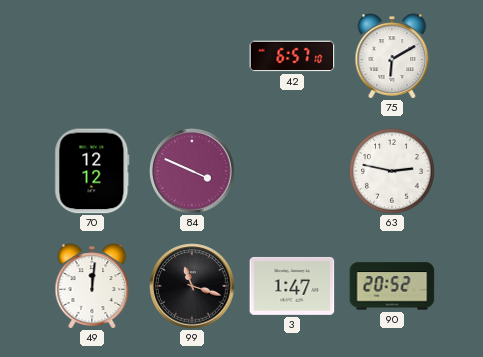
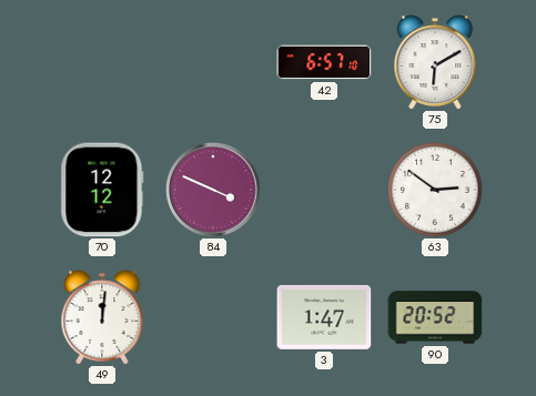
63: 2:47 -> 2:51
99: 11:18 -> none
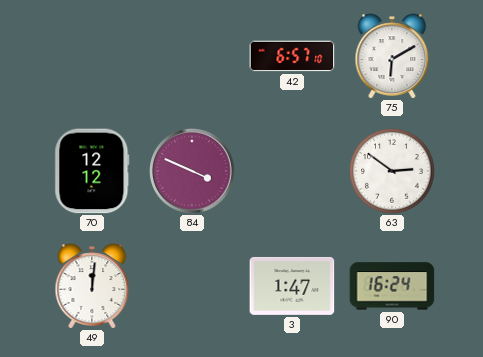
90: 20:52 -> 16:24
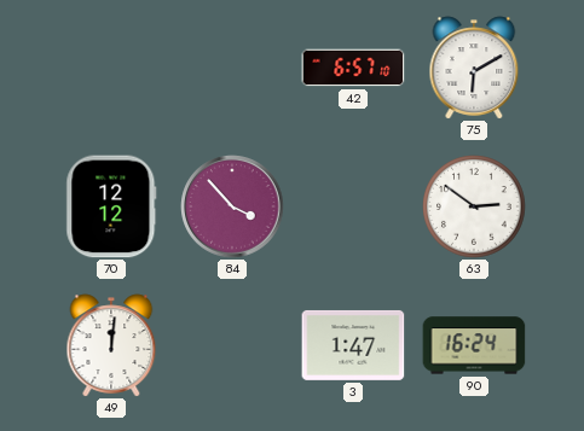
84: 3:49 -> 3:53
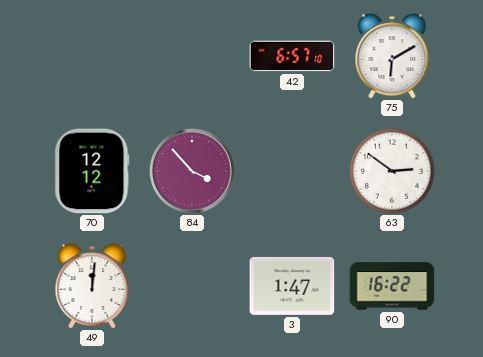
90: 16:24 -> 16:22
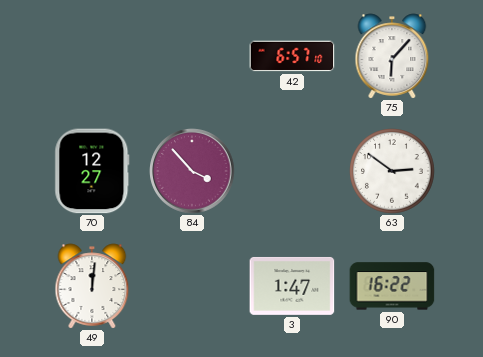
75: 6:10 -> 6:07
70: 12:12 -> 12:27
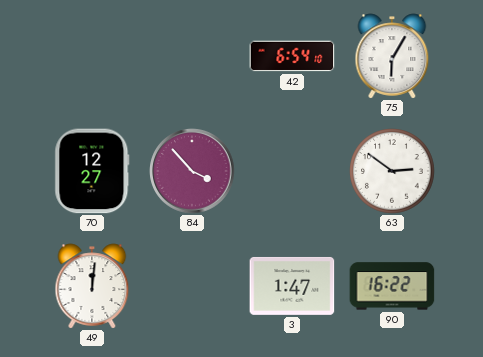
42: 6:57 -> 6:54
75: 6:07 -> 6:05
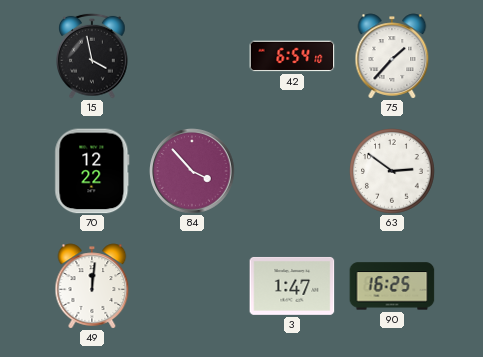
15: none -> 3:58
75: 6:05 -> 1:37
70: 12:27 -> 12:22
90: 16:22 -> 16:25
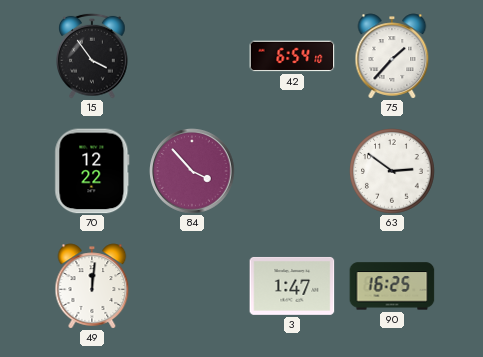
15: 3:58 -> 3:54
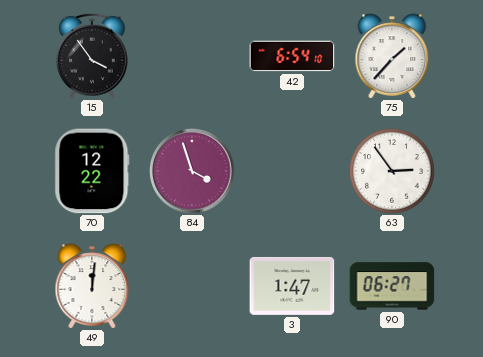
84: 3:53 -> 3:57
63: 2:51 -> 2:54
90: 16:25 -> 06:27
